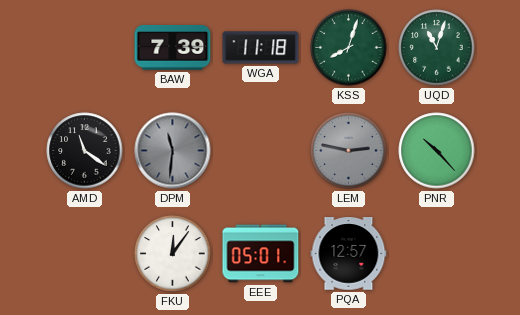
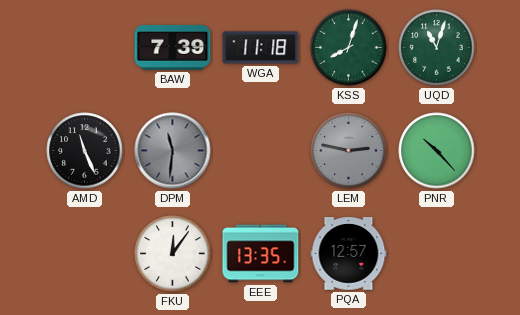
AMD: 11:21 -> 11:26
EEE: 05:01 -> 13:35
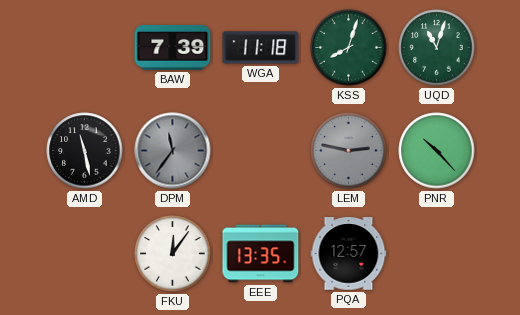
AMD: 11:26 -> 11:28
DPM: 11:31 -> 11:36
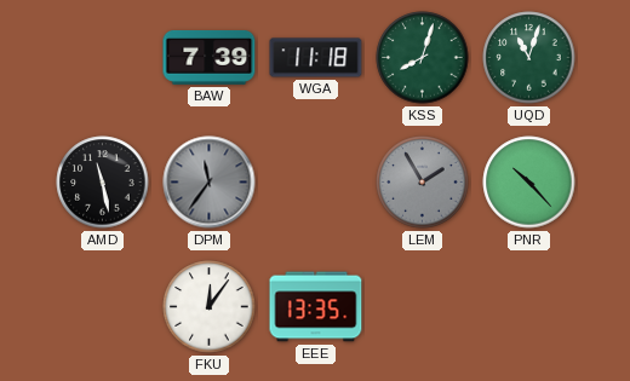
LEM: 2:47 -> 1:55
PQA: 12:57 -> none
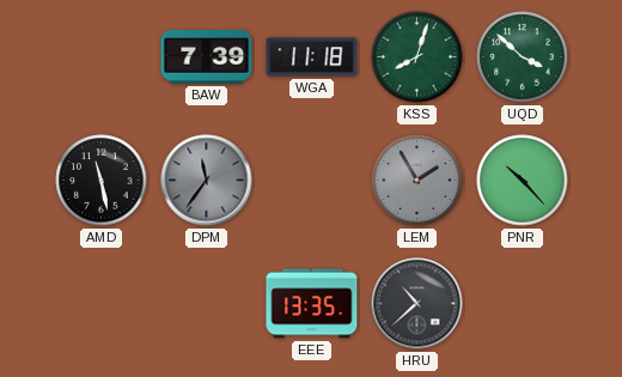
UQD: 11:03 -> 3:52
FKU: 12:06 -> none
HRU: none -> 10:38
